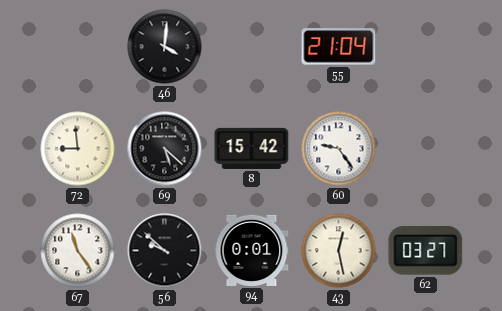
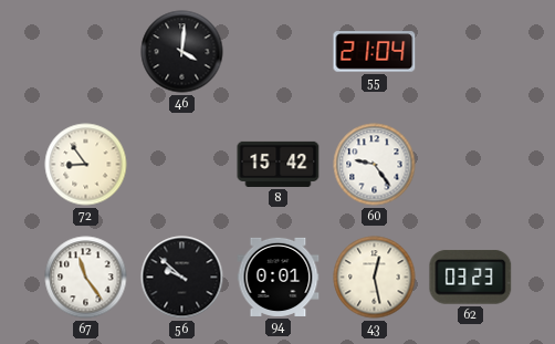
72: 8:59 -> 8:54
69: 5:22 -> none
62: 03:27 -> 03:23
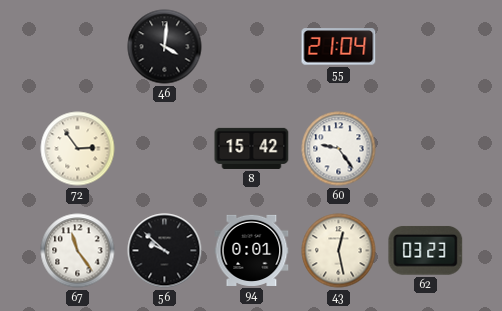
72: 8:54 -> 2:54
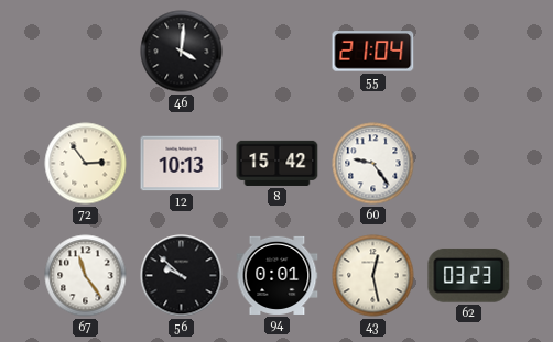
12: none -> 10:13
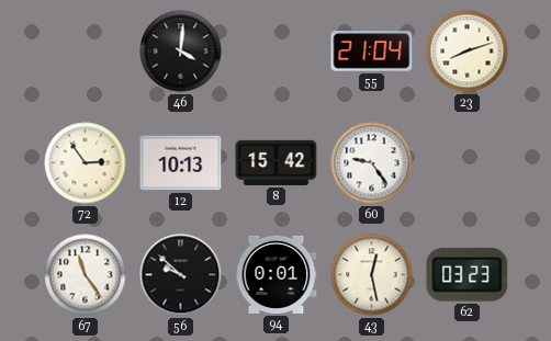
23: none -> 8:12
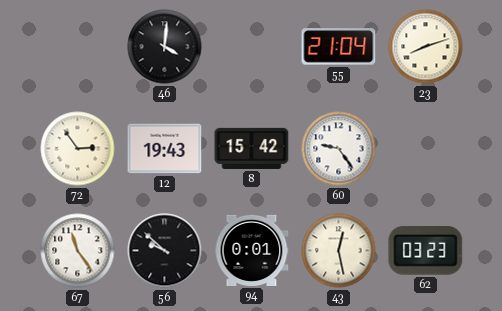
12: 10:13 -> 19:43
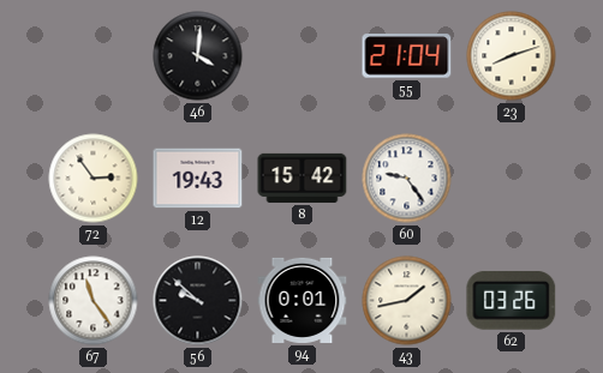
43: 12:28 -> 1:43
62: 03:23 -> 03:26
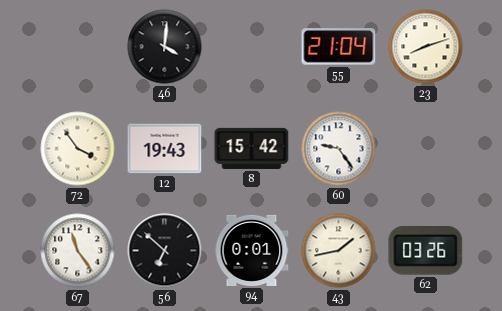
72: 2:54 -> 3:54
56: 9:52 -> 6:52
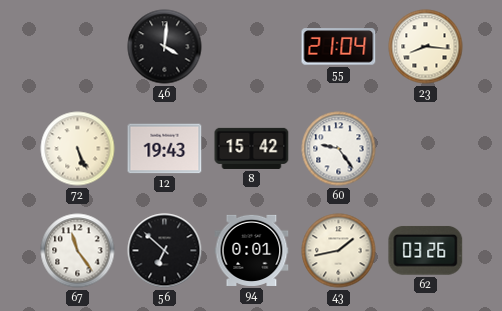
23: 8:12 -> 8:16
72: 3:54 -> 5:26
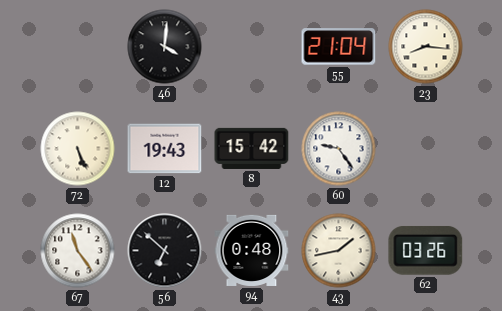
94: 0:01 -> 0:48
